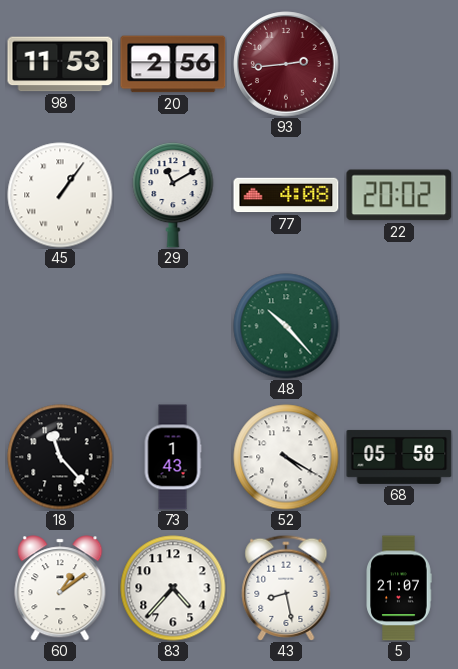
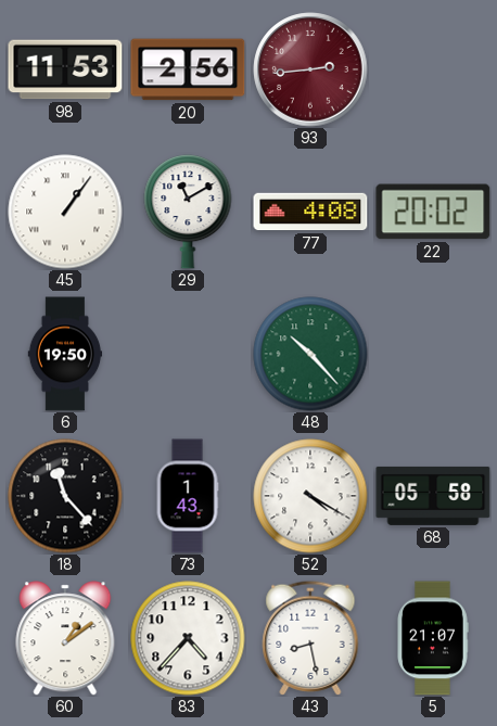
6: none -> 19:50
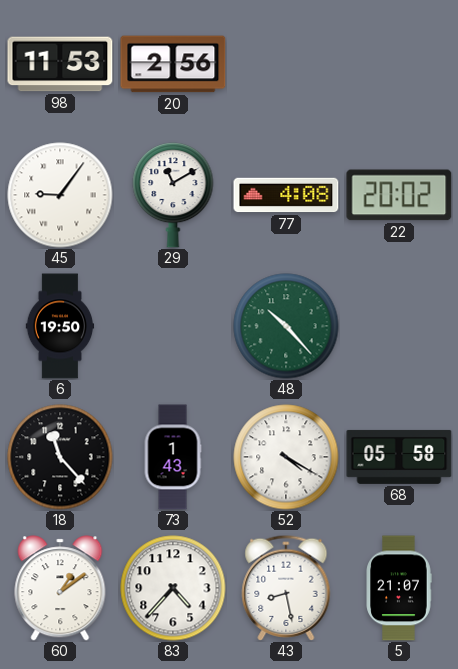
93: 2:44 -> none
45: 1:06 -> 9:06
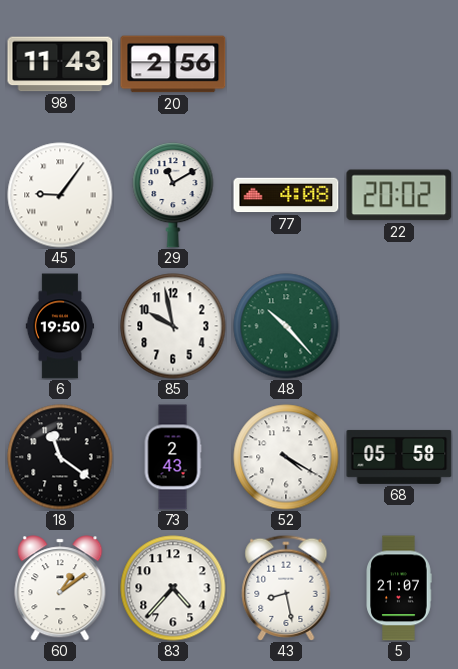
98: 11:53 -> 11:43
85: none -> 9:58
18: 11:23 -> 11:21
73: 1:43 -> 2:43
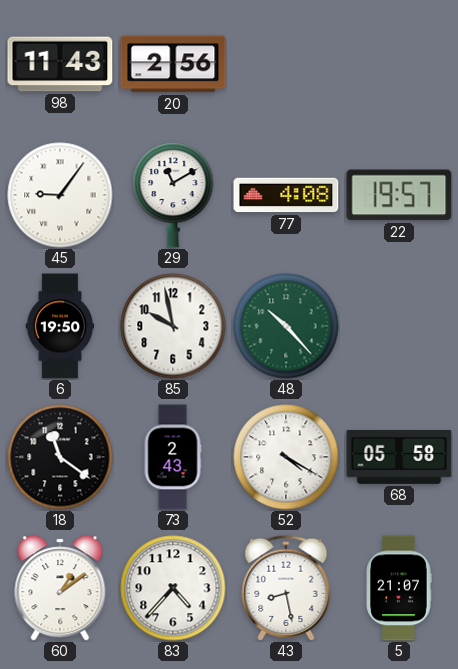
22: 20:02 -> 19:57
